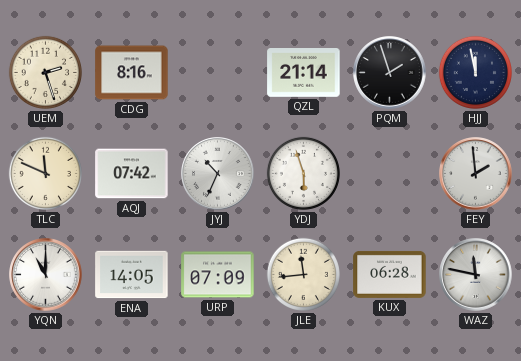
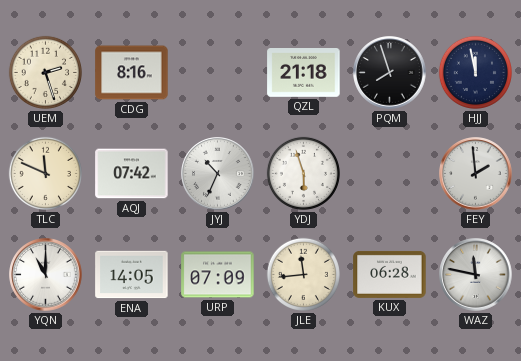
QZL: 21:14 -> 21:18
PQM: 1:57 -> 7:57
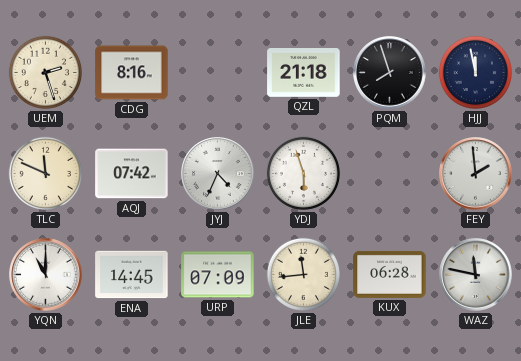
JYJ: 10:34 -> 4:34
ENA: 14:05 -> 14:45
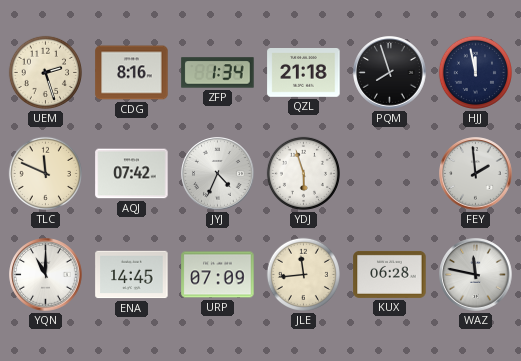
ZFP: none -> 1:34
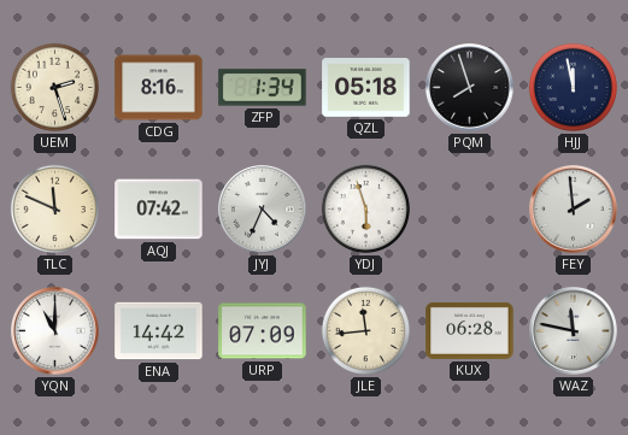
QZL: 21:18 -> 05:18
ENA: 14:45 -> 14:42
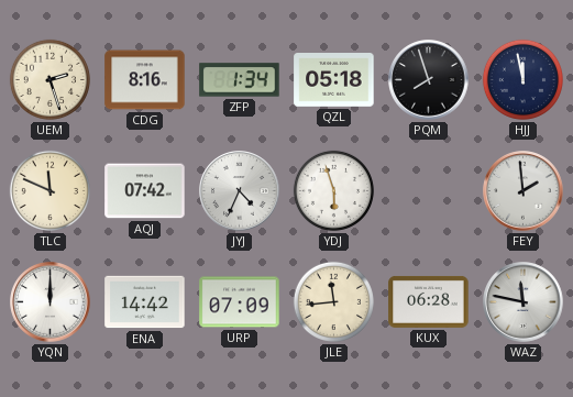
YQN: 11:00 -> 12:00
